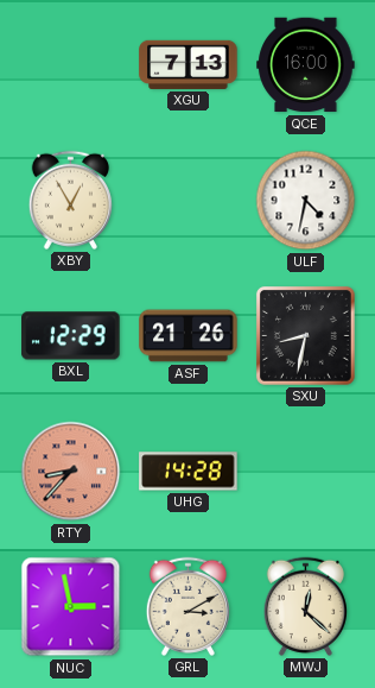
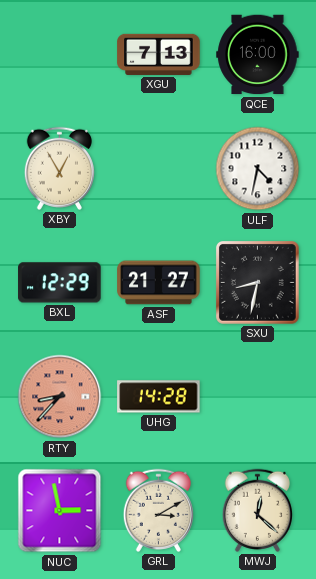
ASF: 21:26 -> 21:27
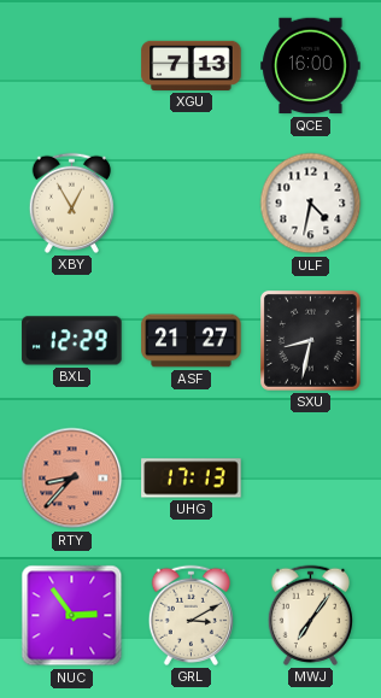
UHG: 14:28 -> 17:13
NUC: 2:58 -> 2:54
MWJ: 12:22 -> 7:06
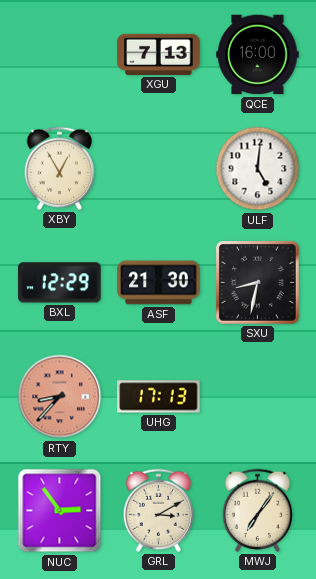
ULF: 4:32 -> 5:01
ASF: 21:27 -> 21:30
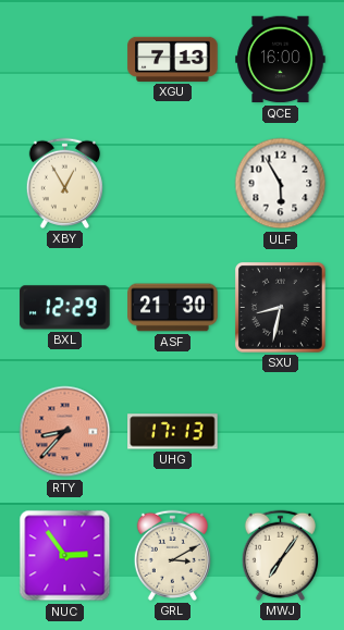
ULF: 5:01 -> 5:55
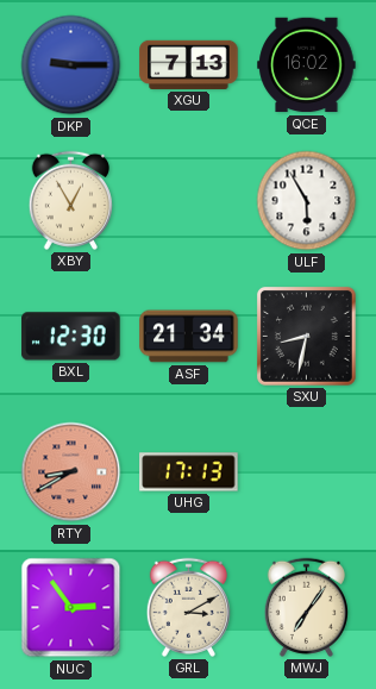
DKP: none -> 9:15
QCE: 16:00 -> 16:02
BXL: 12:29 -> 12:30
ASF: 21:30 -> 21:34
RTY: 8:37 -> 8:40
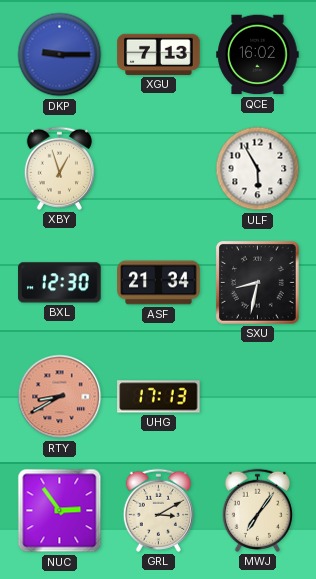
XBY: 12:55 -> 12:57
